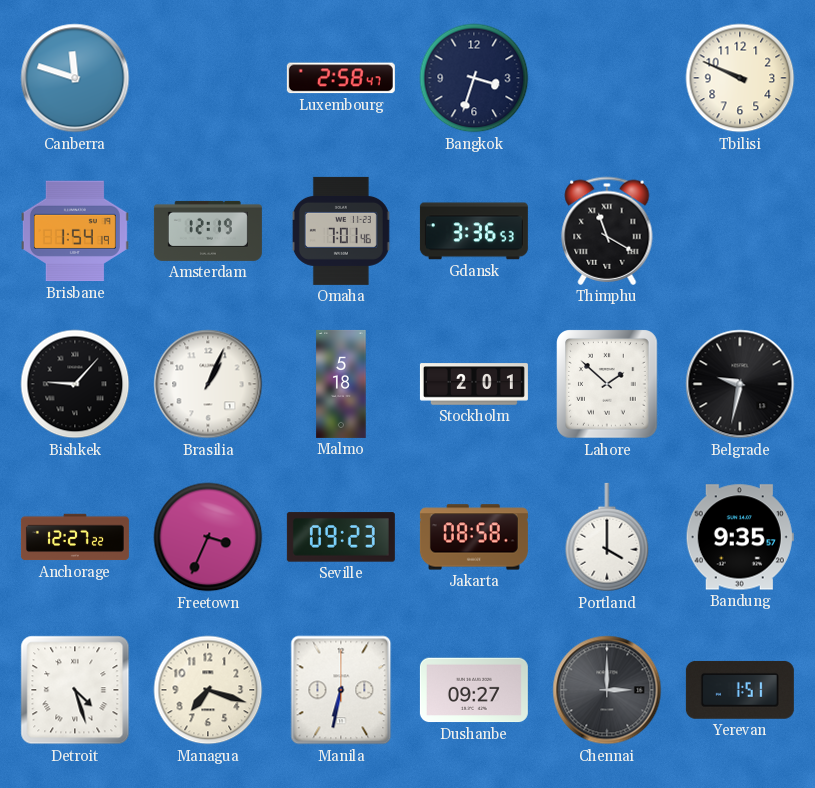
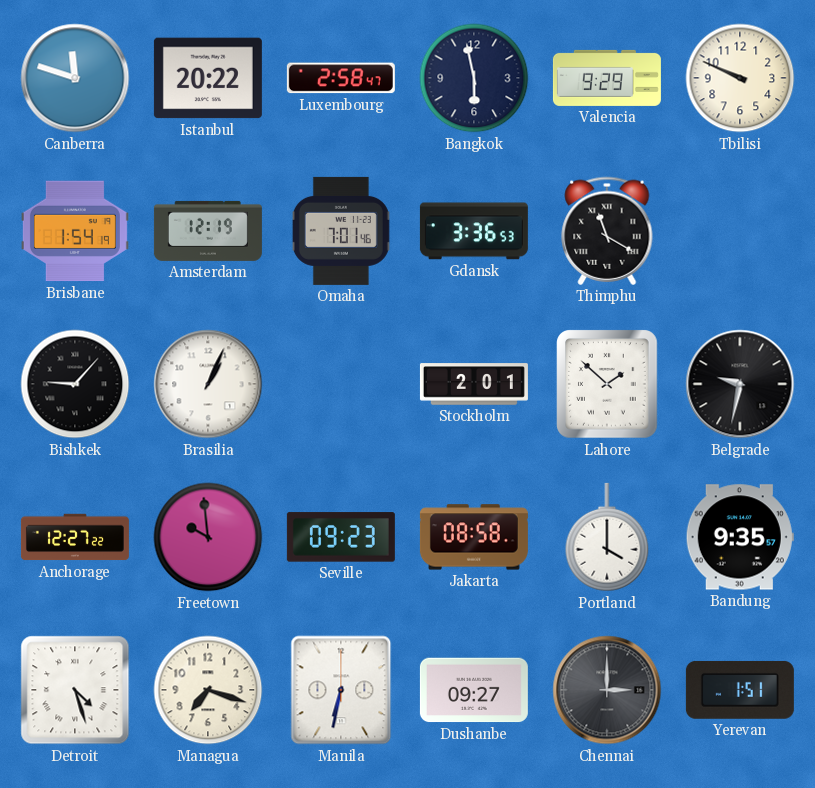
Istanbul: none -> 20:22
Bangkok: 3:33 -> 5:58
Valencia: none -> 9:29
Malmo: 5:18 -> none
Freetown: 3:34 -> 9:59
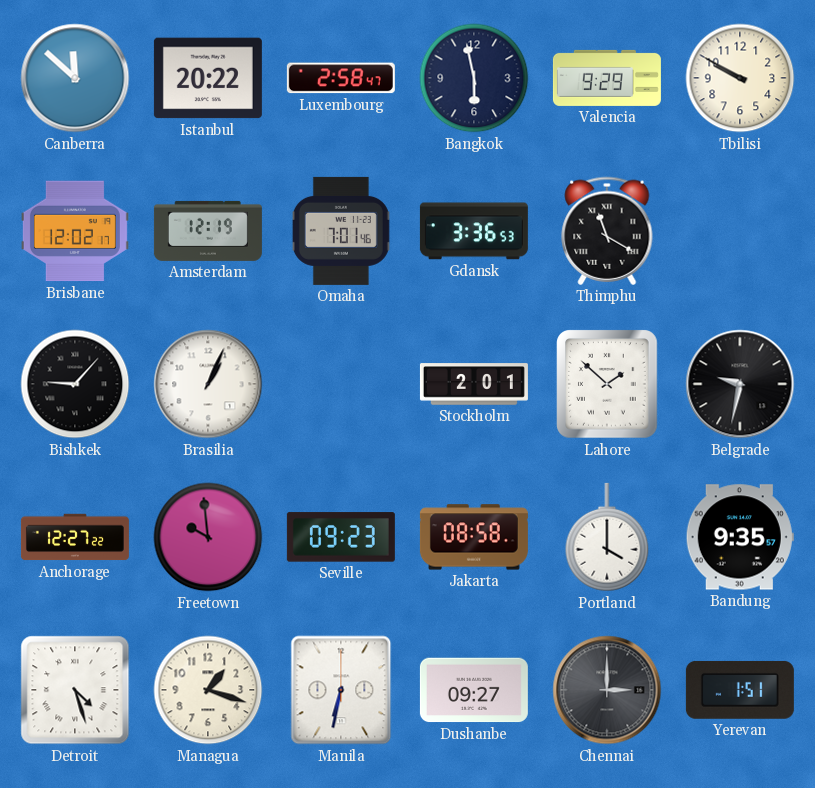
Canberra: 11:48 -> 11:52
Tbilisi: 9:49 -> 9:50
Brisbane: 1:54 -> 12:02
Managua: 7:18 -> 1:18
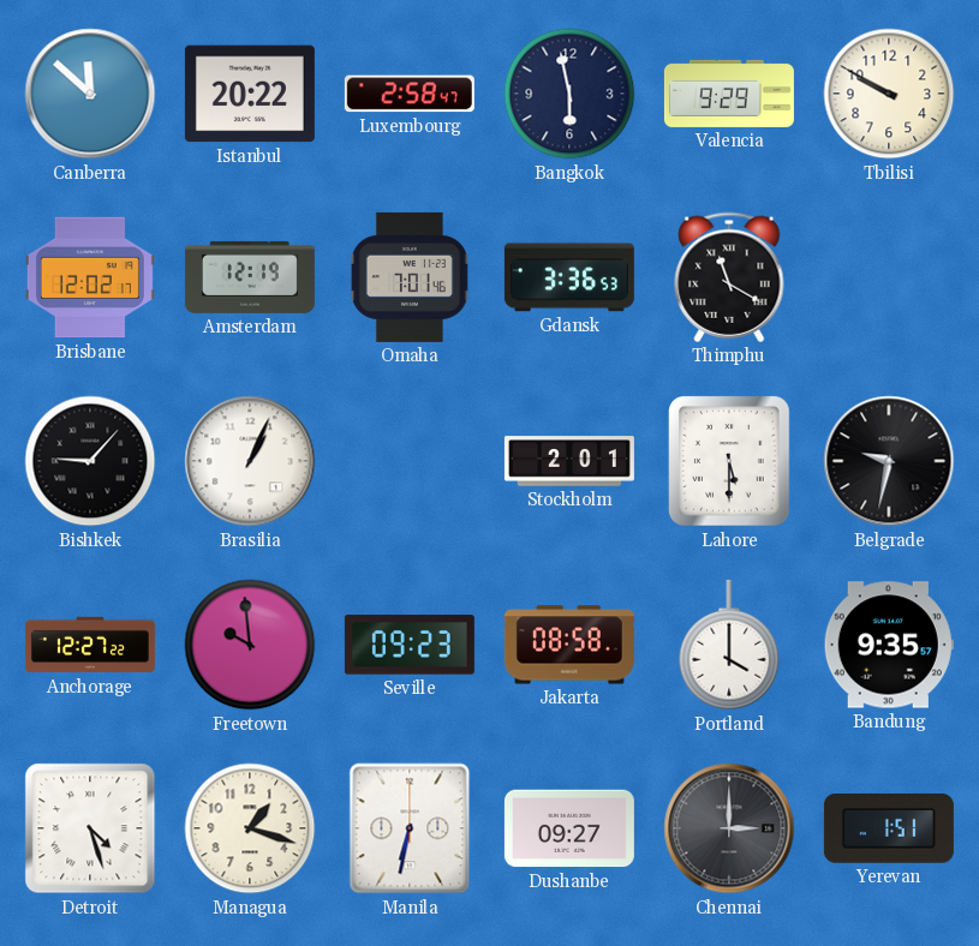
Lahore: 1:52 -> 5:30
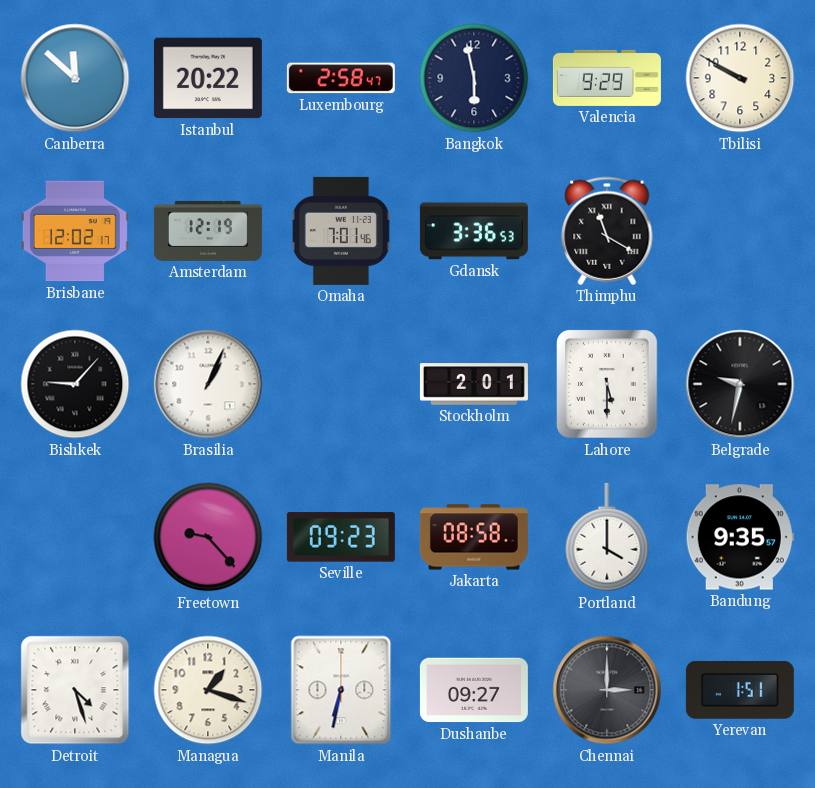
Anchorage: 12:27 -> none
Freetown: 9:59 -> 9:23
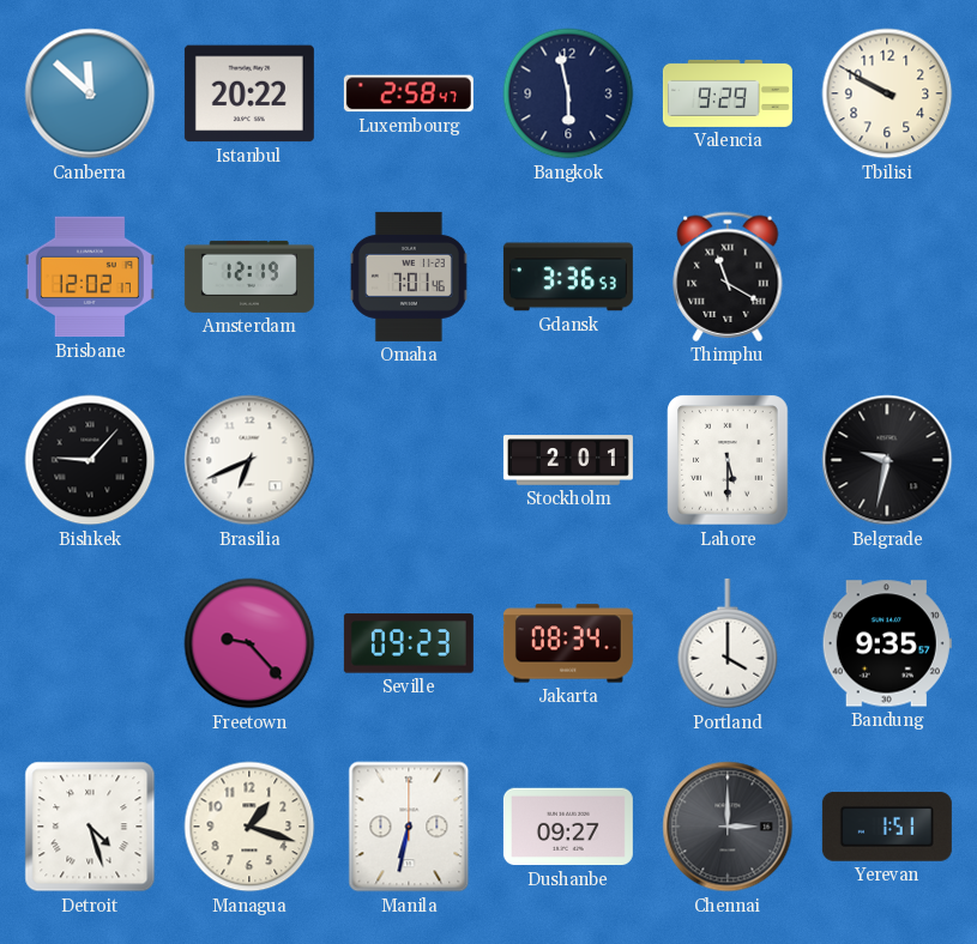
Brasilia: 1:04 -> 6:41
Jakarta: 08:58 -> 08:34
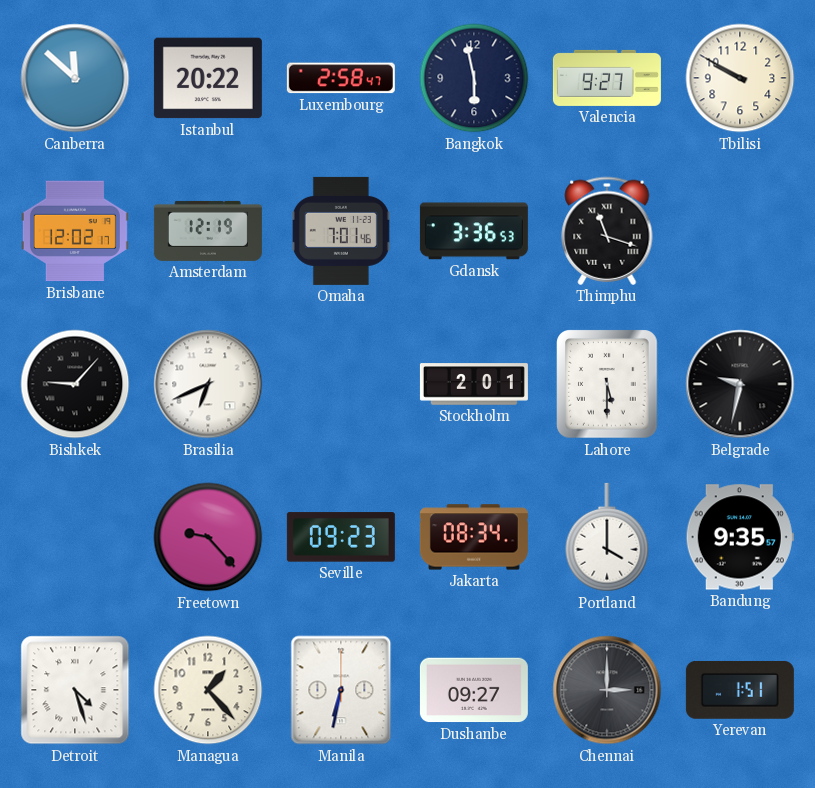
Valencia: 9:29 -> 9:27
Thimphu: 11:20 -> 11:18
Managua: 1:18 -> 1:23
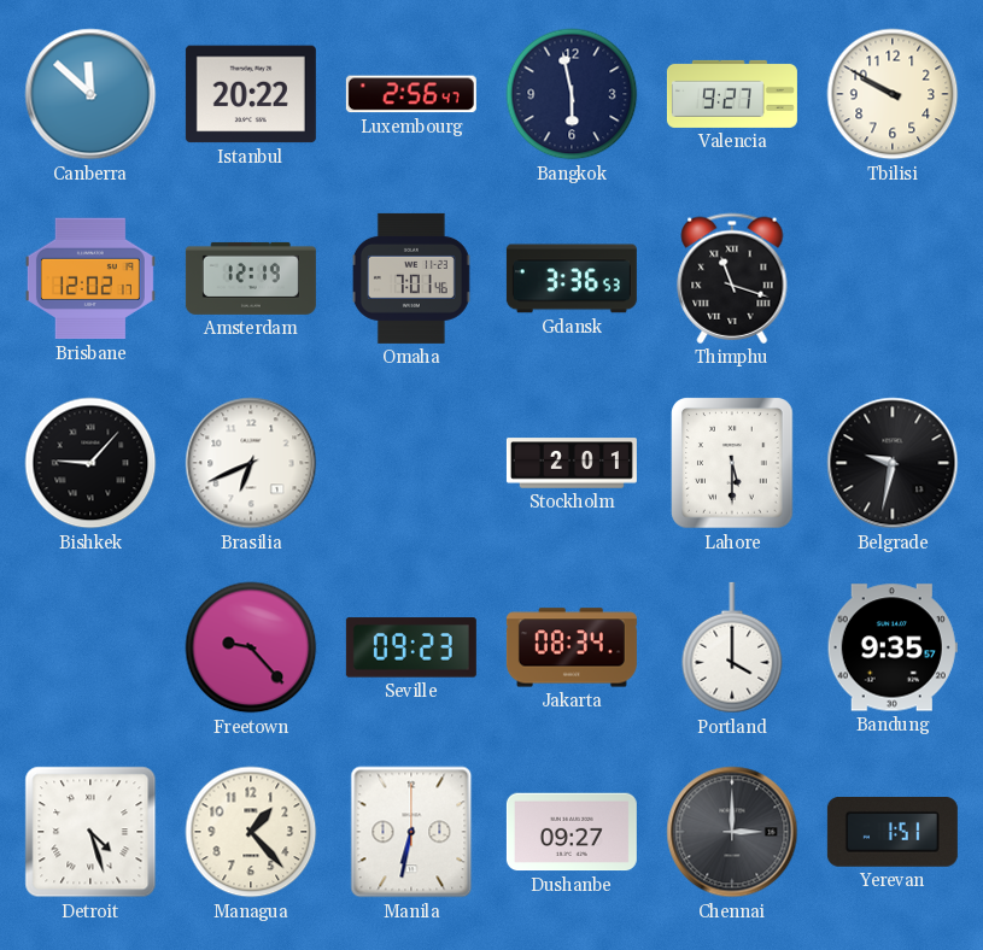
Luxembourg: 2:58 -> 2:56
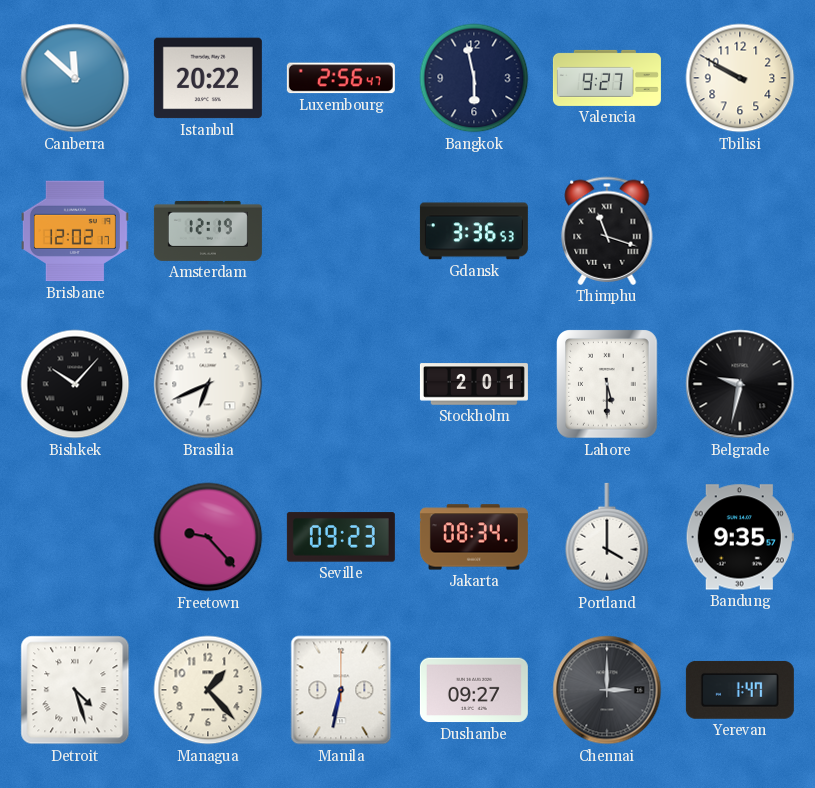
Omaha: 7:01 -> none
Bishkek: 9:07 -> 10:07
Yerevan: 1:51 -> 1:47
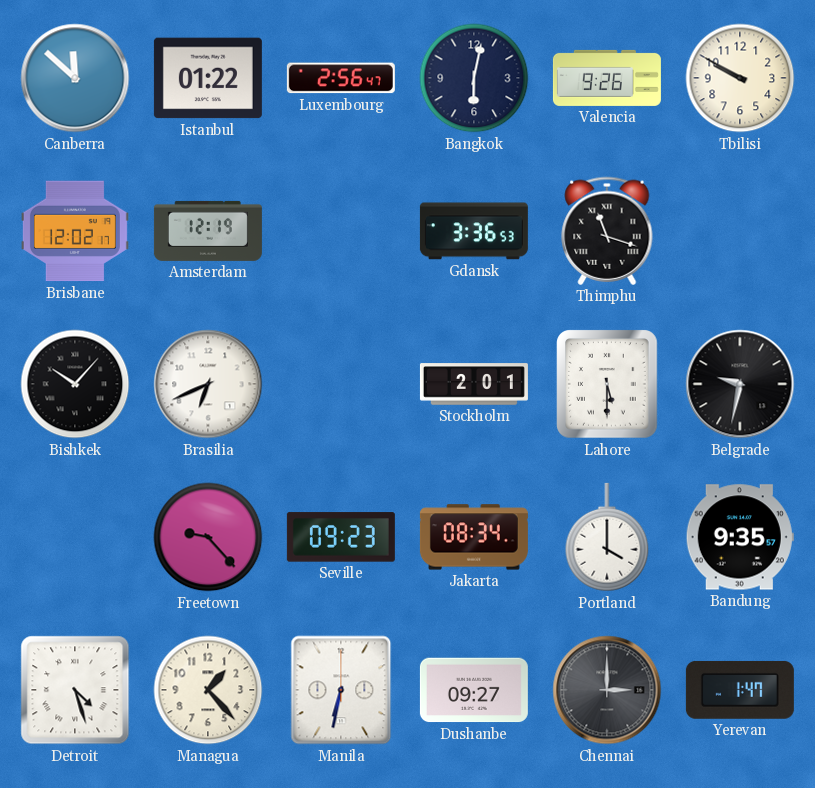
Istanbul: 20:22 -> 01:22
Bangkok: 5:58 -> 6:02
Valencia: 9:27 -> 9:26
